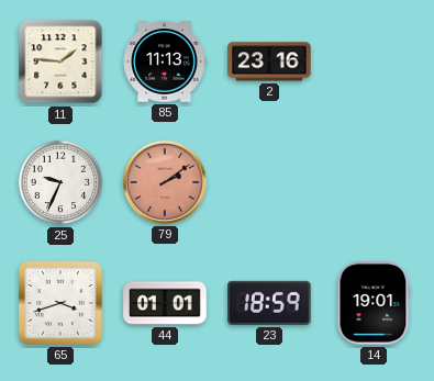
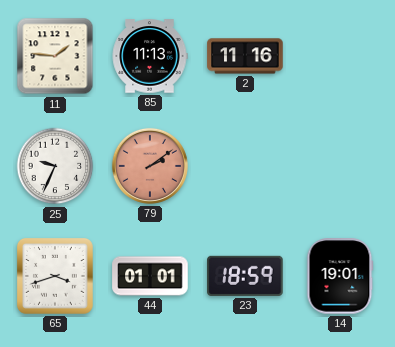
2: 23:16 -> 11:16
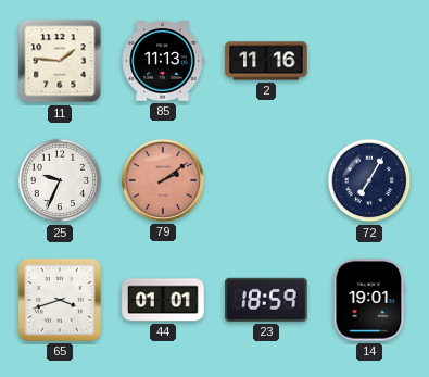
72: none -> 7:05
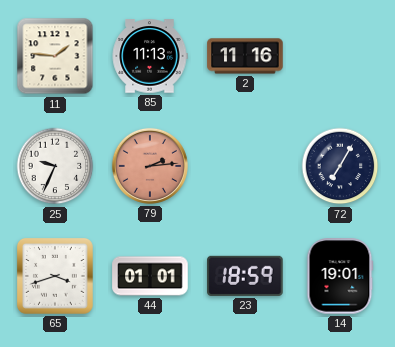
79: 2:09 -> 2:14
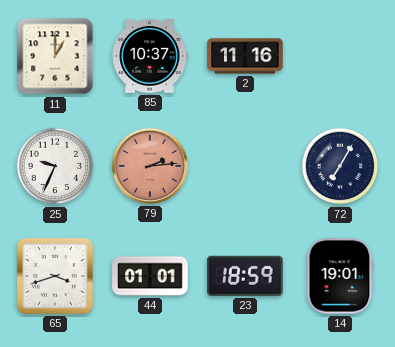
11: 1:46 -> 1:00
85: 11:13 -> 10:37
